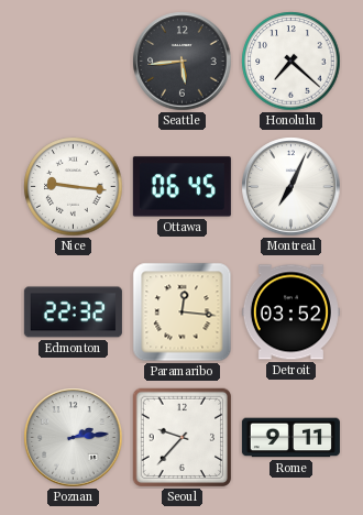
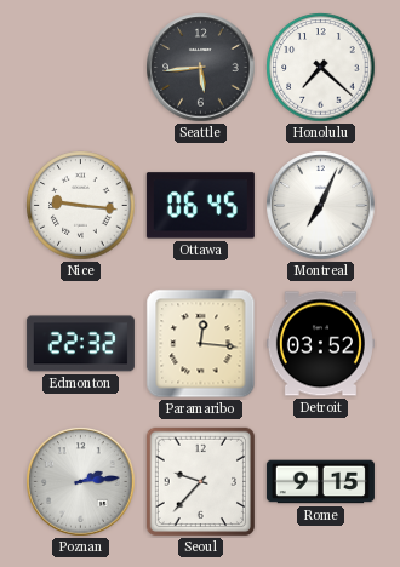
Rome: 9:11 -> 9:15
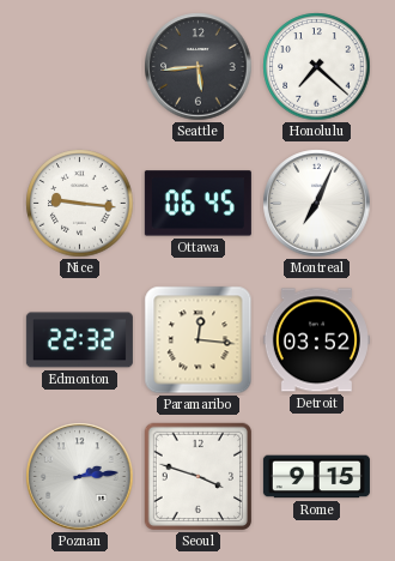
Seoul: 9:37 -> 3:48
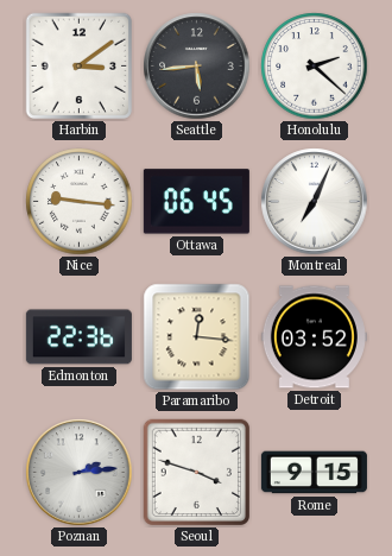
Harbin: none -> 3:09
Honolulu: 7:22 -> 2:22
Edmonton: 22:32 -> 22:36
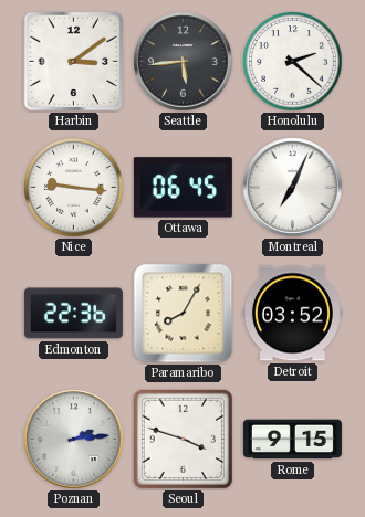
Paramaribo: 12:16 -> 8:05
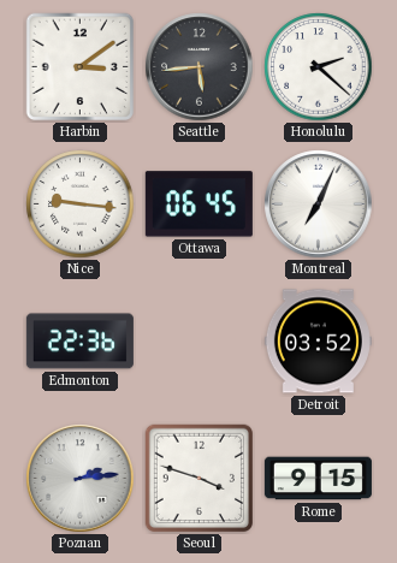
Paramaribo: 8:05 -> none
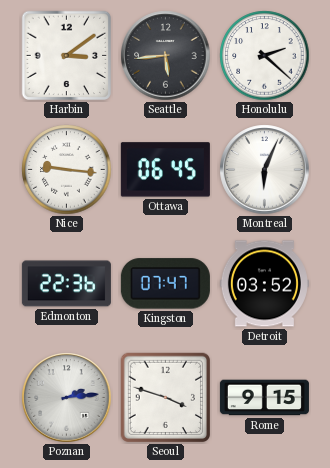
Montreal: 7:04 -> 6:04
Kingston: none -> 07:47
